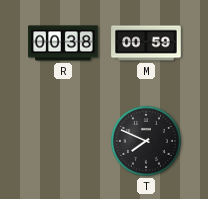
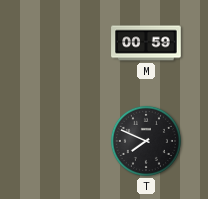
R: 00:38 -> none
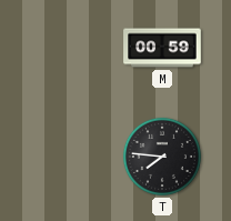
T: 7:49 -> 7:46
